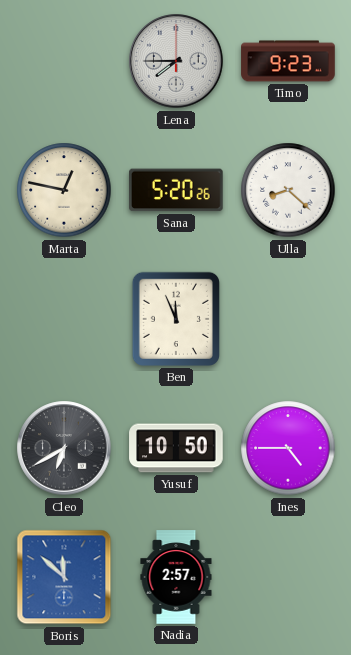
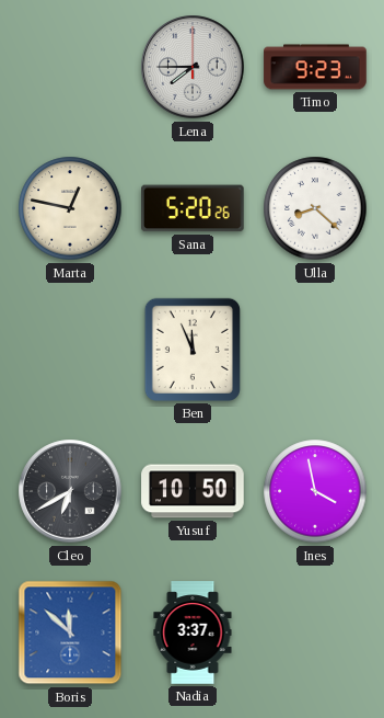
Ines: 4:45 -> 3:58
Nadia: 2:57 -> 3:37
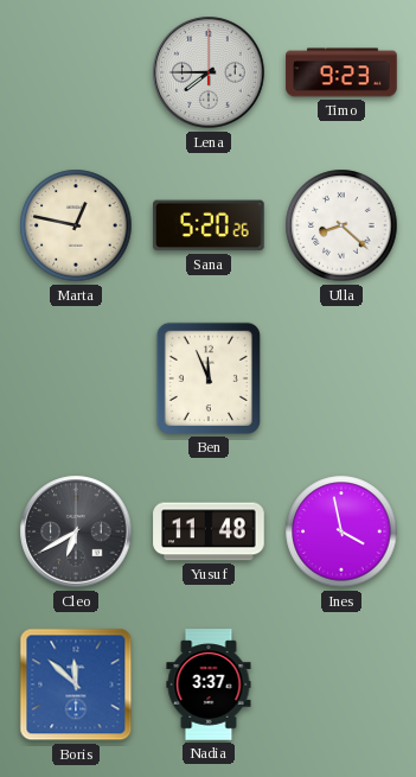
Yusuf: 10:50 -> 11:48
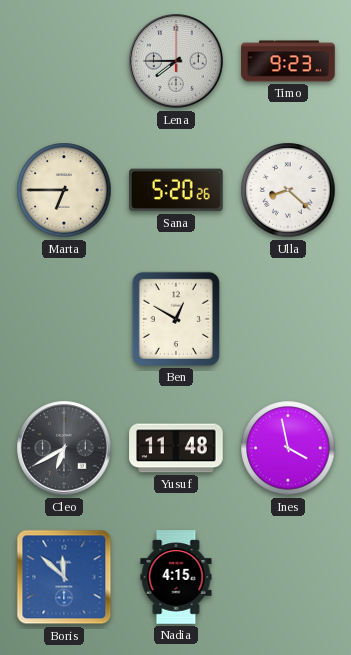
Marta: 12:47 -> 6:45
Ben: 11:56 -> 12:50
Nadia: 3:37 -> 4:15
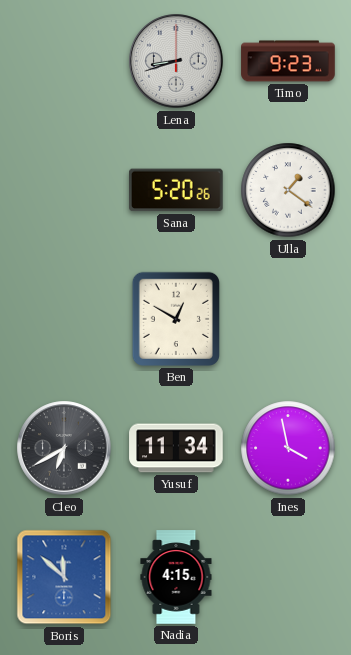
Lena: 7:45 -> 8:42
Marta: 6:45 -> none
Ulla: 8:22 -> 1:21
Yusuf: 11:48 -> 11:34
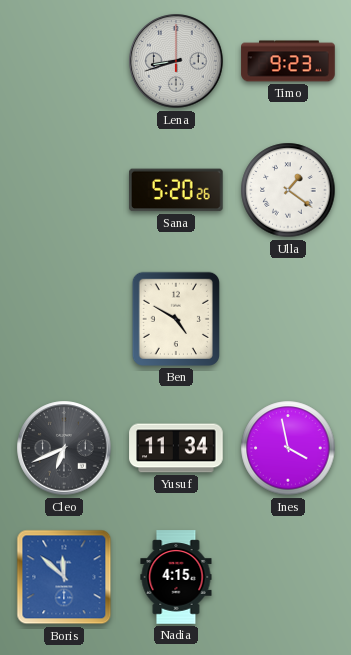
Ben: 12:50 -> 4:50
Cleo: 6:40 -> 6:41
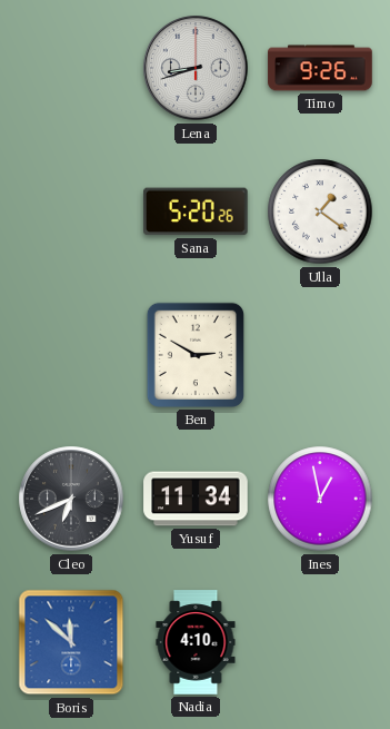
Timo: 9:23 -> 9:26
Ben: 4:50 -> 2:50
Ines: 3:58 -> 12:58
Nadia: 4:15 -> 4:10
